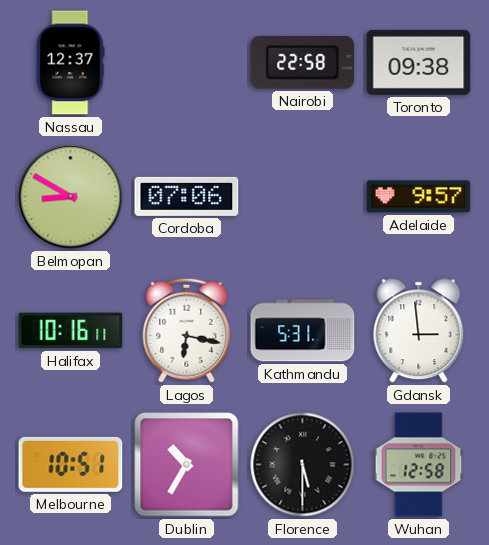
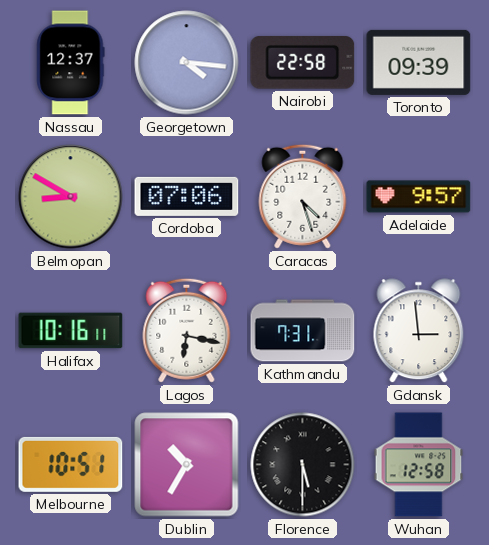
Georgetown: none -> 4:16
Toronto: 09:38 -> 09:39
Caracas: none -> 4:27
Kathmandu: 5:31 -> 7:31
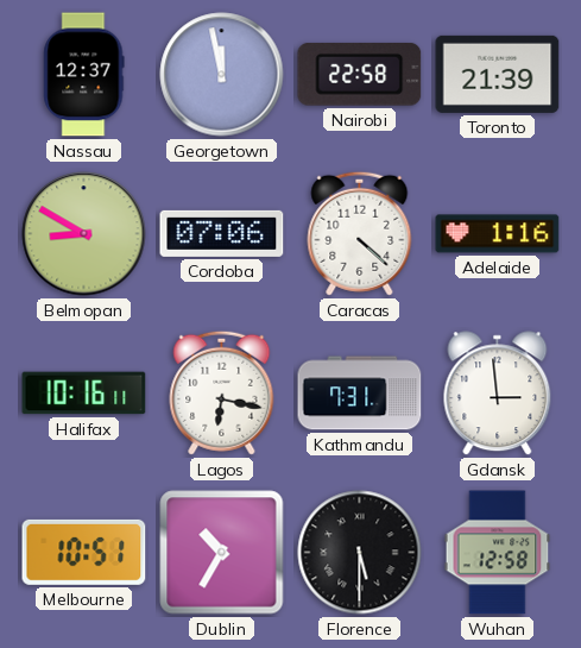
Georgetown: 4:16 -> 11:58
Toronto: 09:39 -> 21:39
Caracas: 4:27 -> 4:22
Adelaide: 9:57 -> 1:16
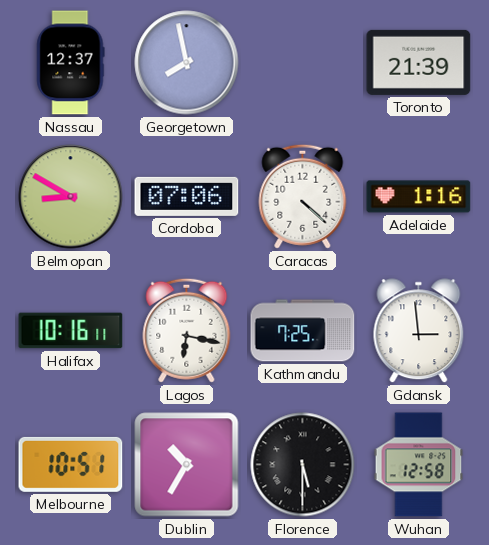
Georgetown: 11:58 -> 7:58
Nairobi: 22:58 -> none
Kathmandu: 7:31 -> 7:25
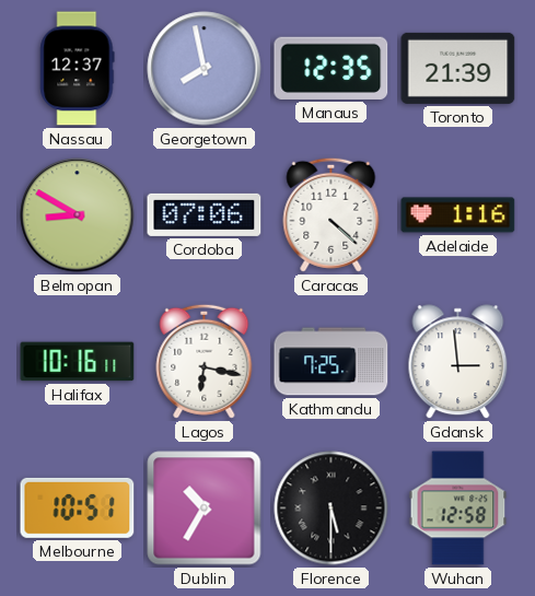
Manaus: none -> 12:35
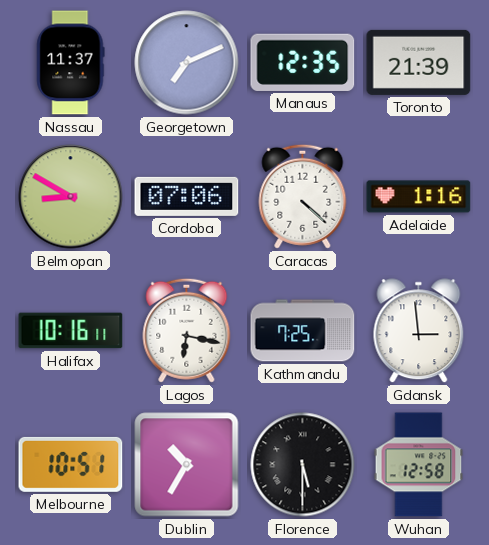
Nassau: 12:37 -> 11:37
Georgetown: 7:58 -> 7:11
